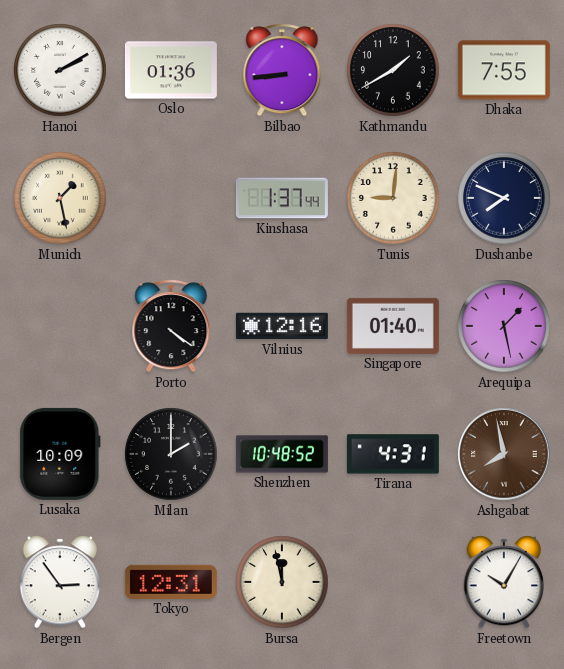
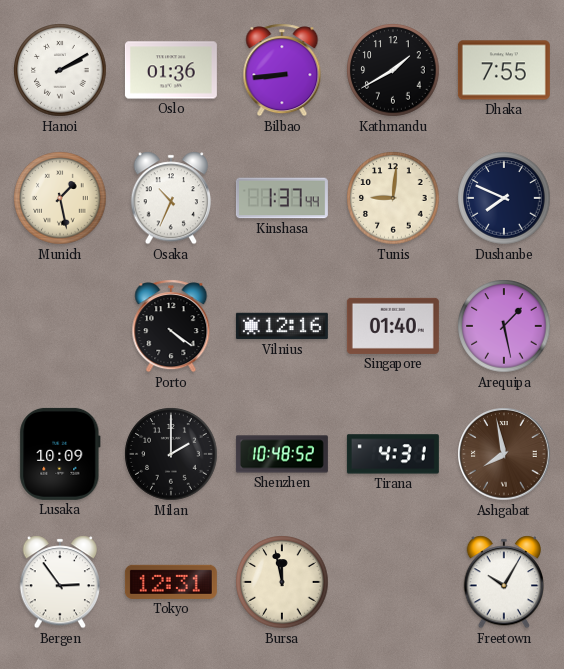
Osaka: none -> 10:34
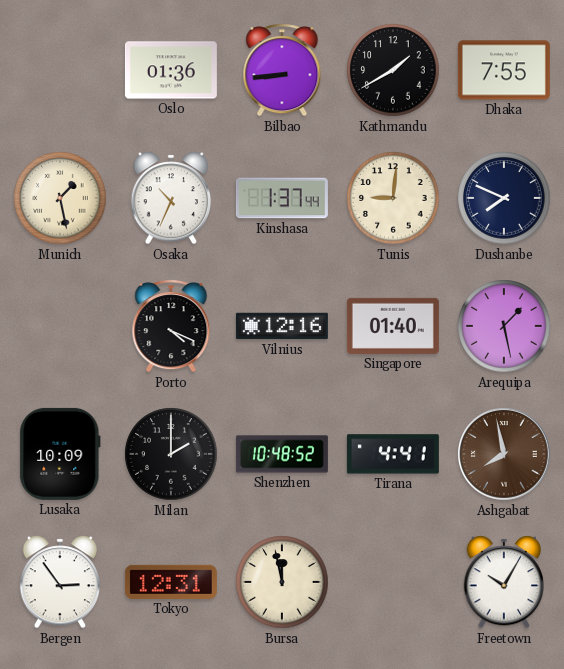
Hanoi: 2:10 -> none
Porto: 4:21 -> 4:19
Tirana: 4:31 -> 4:41
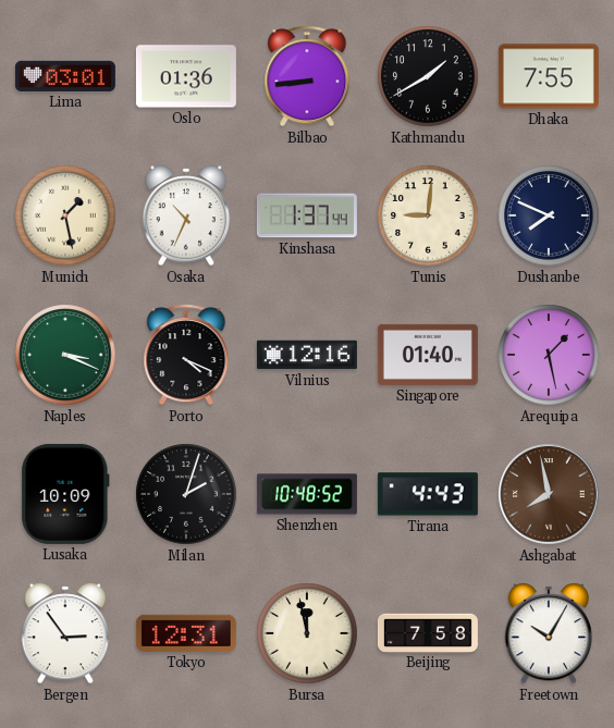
Lima: none -> 03:01
Naples: none -> 3:19
Milan: 2:00 -> 2:03
Tirana: 4:41 -> 4:43
Beijing: none -> 7:58
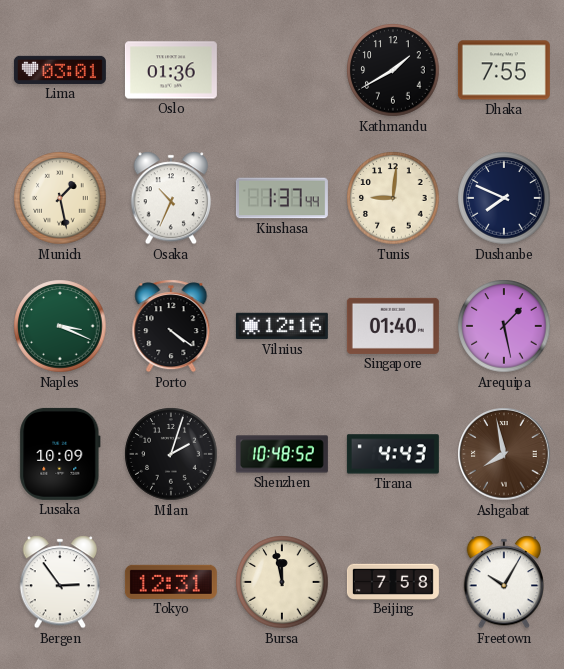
Bilbao: 8:44 -> none
Porto: 4:19 -> 4:21
